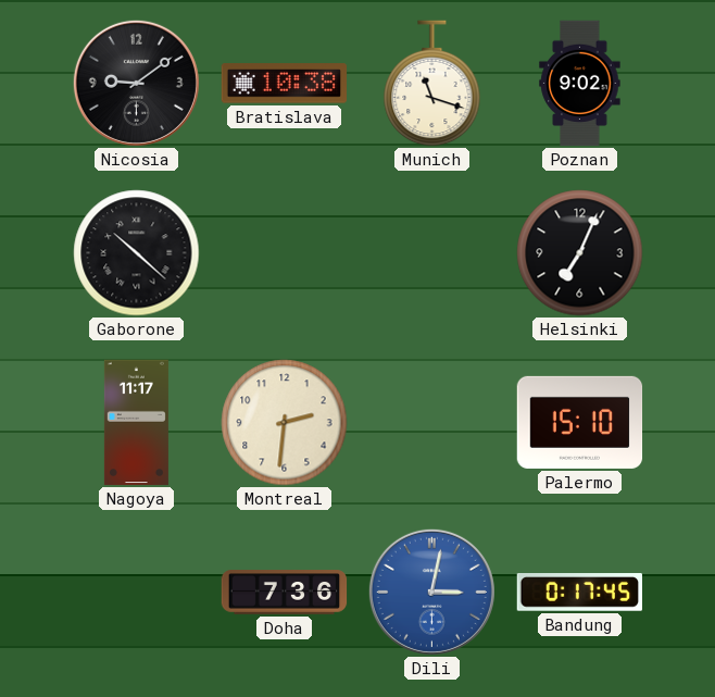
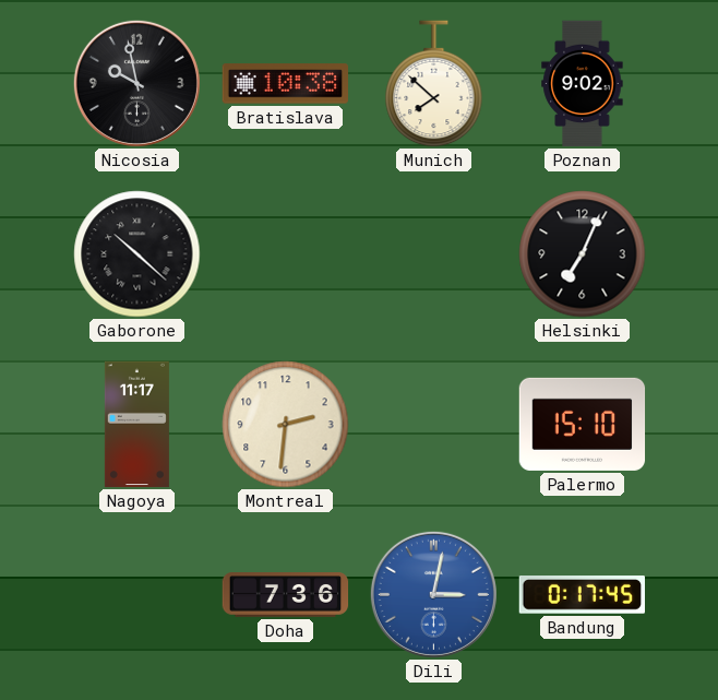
Nicosia: 9:09 -> 9:58
Munich: 11:18 -> 7:52
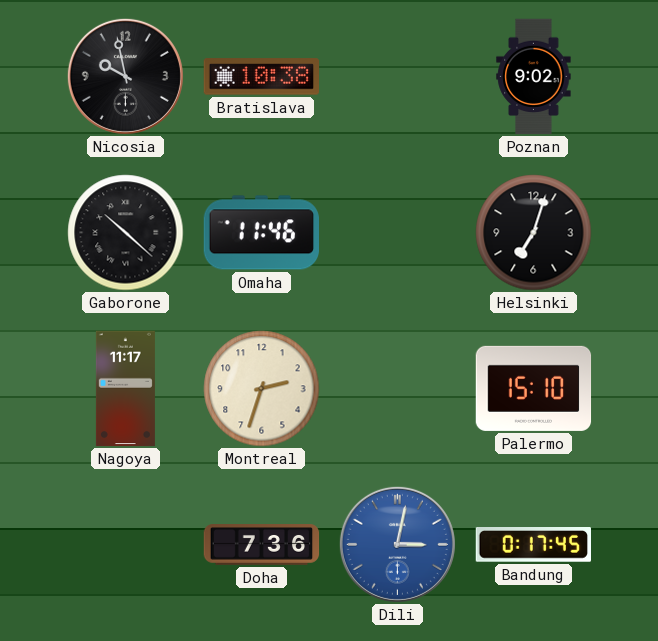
Munich: 7:52 -> none
Omaha: none -> 11:46
Helsinki: 7:04 -> 7:03
Montreal: 2:31 -> 2:33
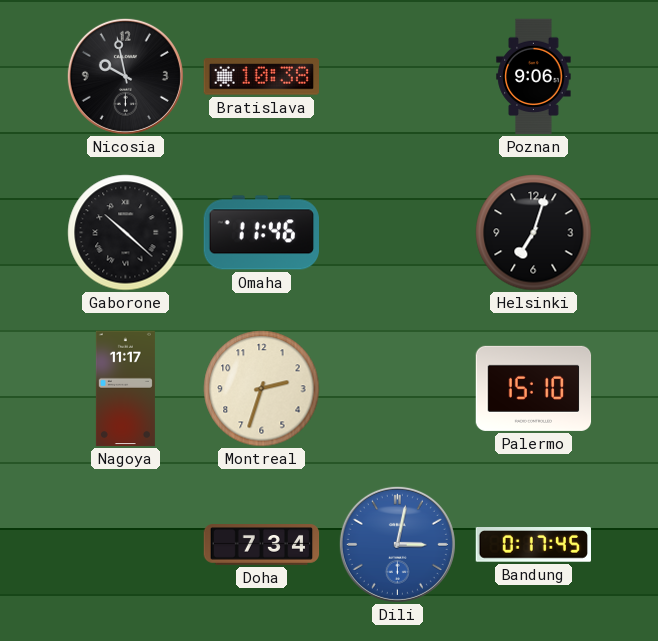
Poznan: 9:02 -> 9:06
Doha: 7:36 -> 7:34
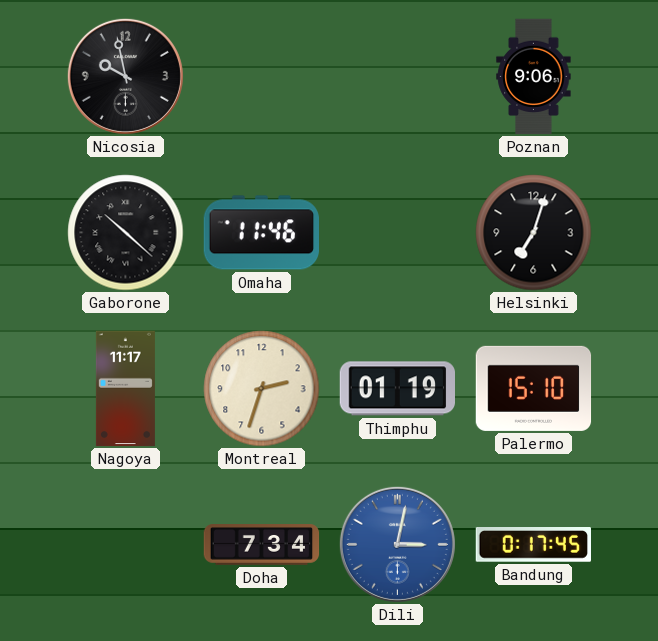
Bratislava: 10:38 -> none
Thimphu: none -> 01:19
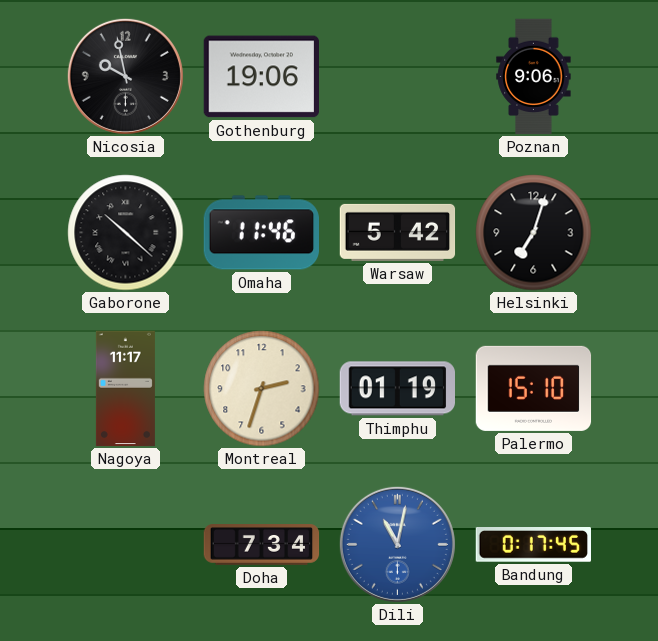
Gothenburg: none -> 19:06
Warsaw: none -> 5:42
Dili: 3:02 -> 11:02
